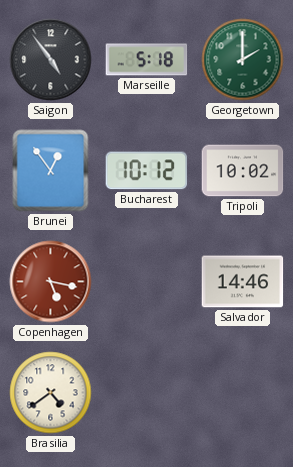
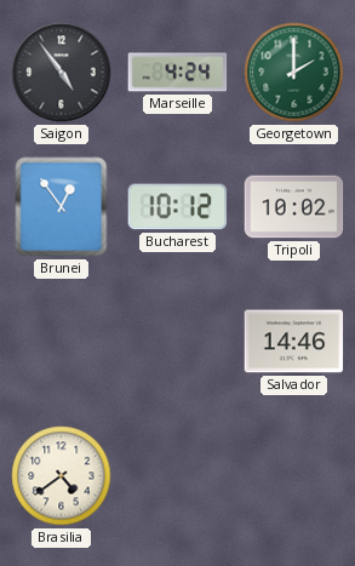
Marseille: 5:18 -> 4:24
Copenhagen: 5:17 -> none
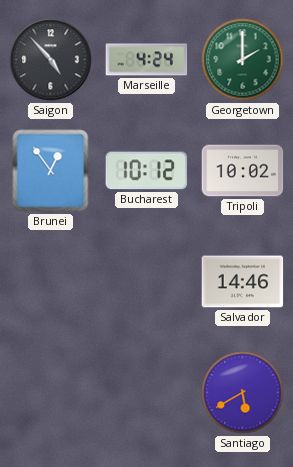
Saigon: 4:54 -> 4:53
Brasilia: 4:39 -> none
Santiago: none -> 5:40
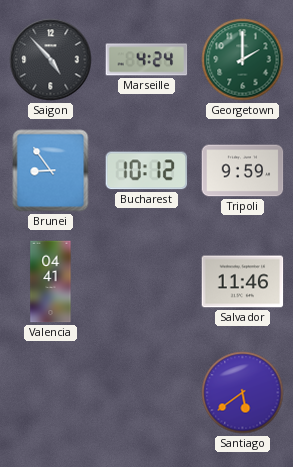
Brunei: 12:54 -> 8:54
Tripoli: 10:02 -> 9:59
Valencia: none -> 04:41
Salvador: 14:46 -> 11:46
Santiago: 5:40 -> 5:39
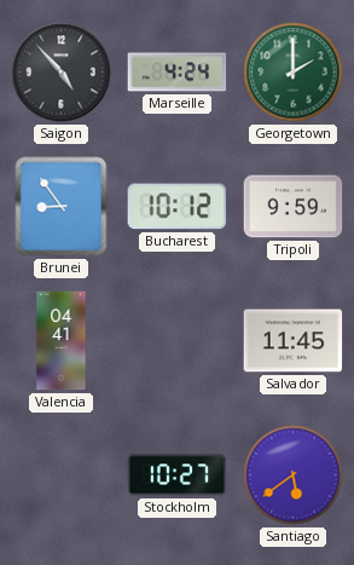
Salvador: 11:46 -> 11:45
Stockholm: none -> 10:27
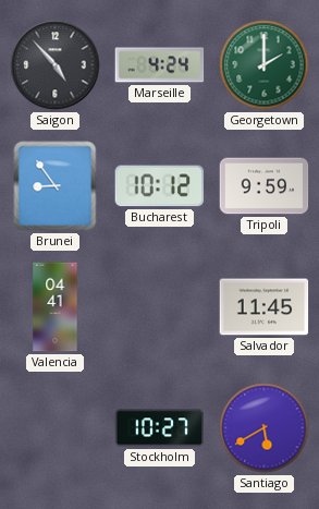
Santiago: 5:39 -> 5:40
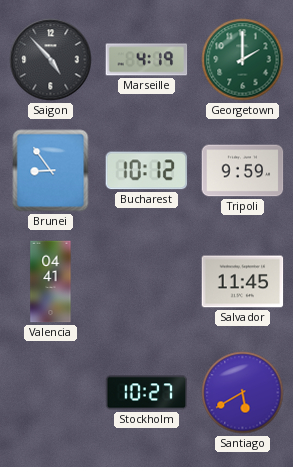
Marseille: 4:24 -> 4:19
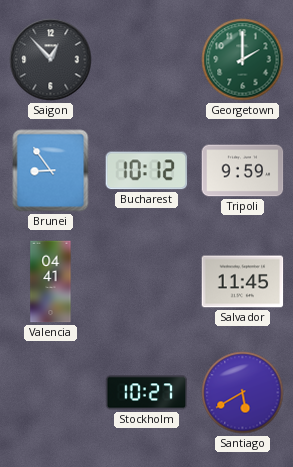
Saigon: 4:53 -> 12:53
Marseille: 4:19 -> none
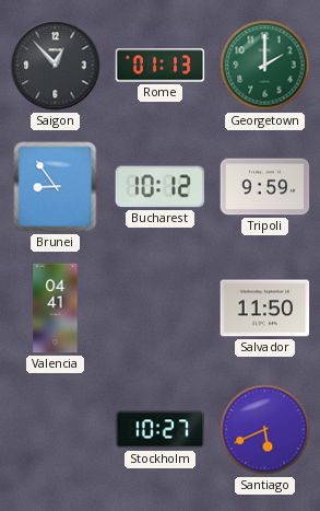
Rome: none -> 01:13
Salvador: 11:45 -> 11:50
Santiago: 5:40 -> 5:41
